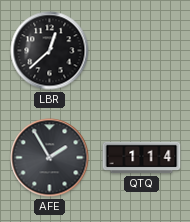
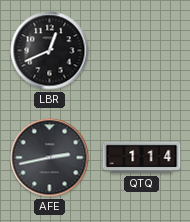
LBR: 12:38 -> 12:41
AFE: 1:55 -> 2:43
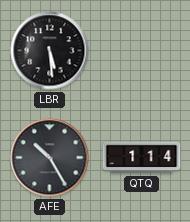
LBR: 12:41 -> 5:29
AFE: 2:43 -> 10:25
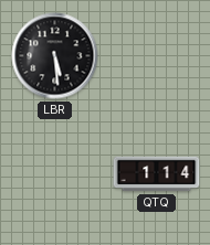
AFE: 10:25 -> none
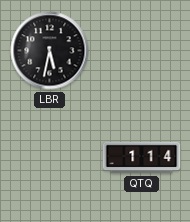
LBR: 5:29 -> 5:32
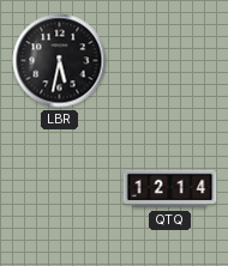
QTQ: 1:14 -> 12:14
